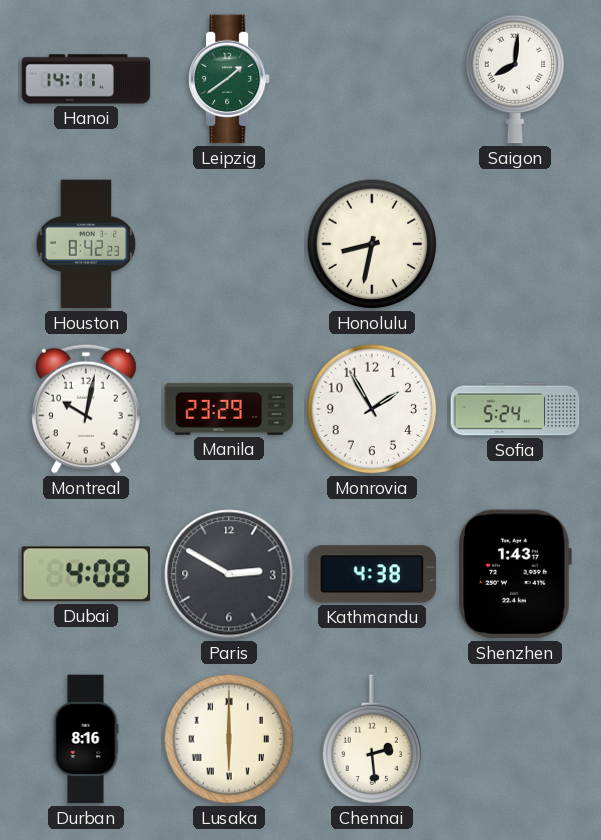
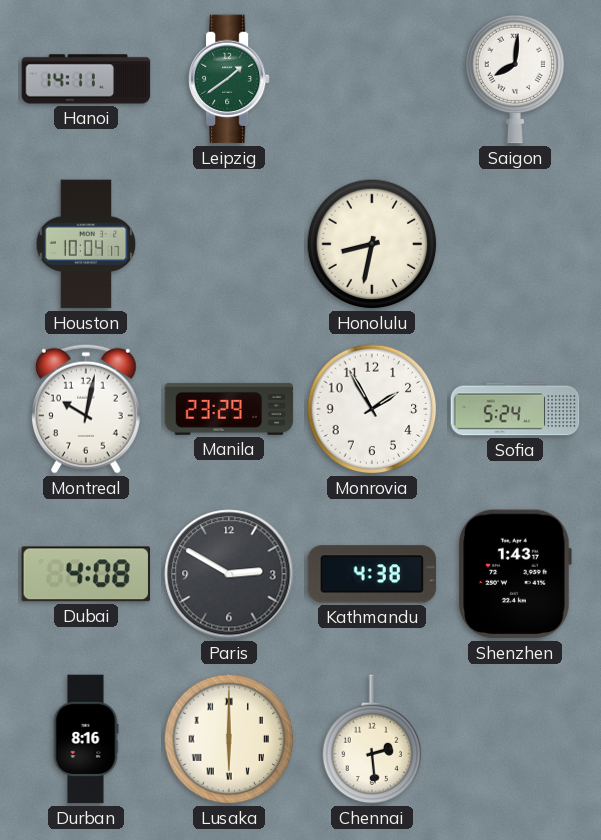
Houston: 8:42 -> 10:04
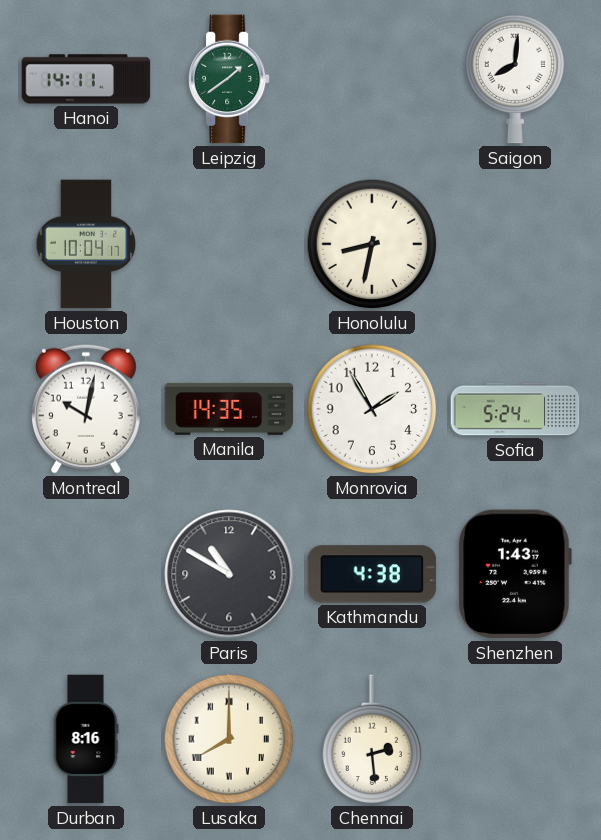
Manila: 23:29 -> 14:35
Dubai: 4:08 -> none
Paris: 2:50 -> 10:50
Lusaka: 6:00 -> 8:00
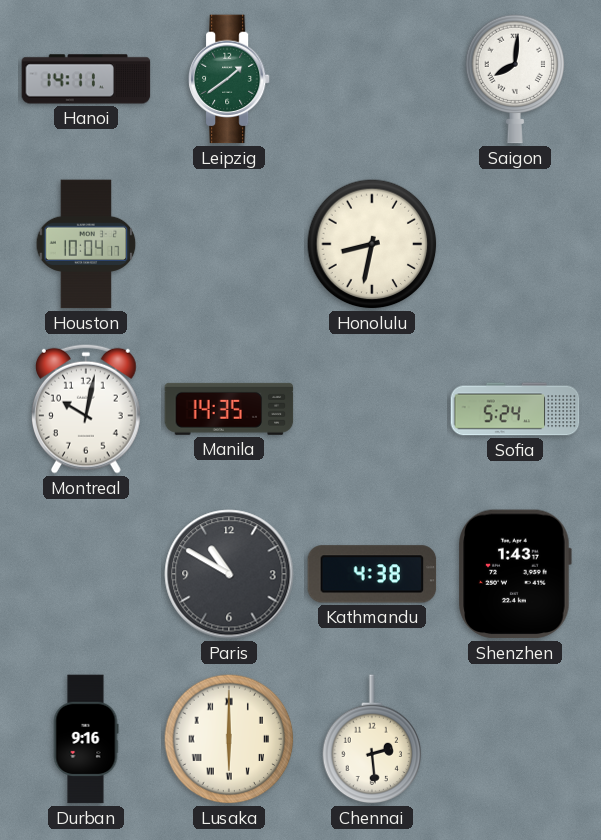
Monrovia: 1:55 -> none
Durban: 8:16 -> 9:16
Lusaka: 8:00 -> 6:00
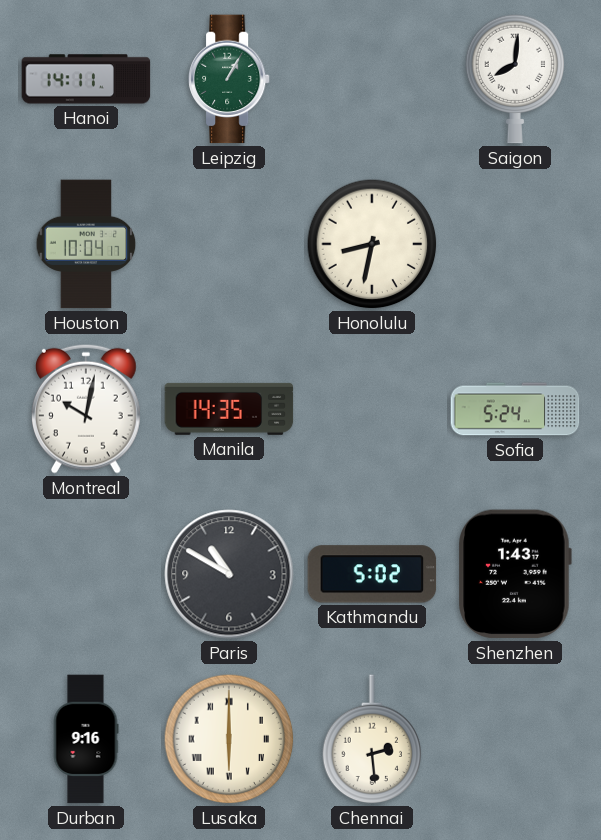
Leipzig: 1:39 -> 1:05
Kathmandu: 4:38 -> 5:02
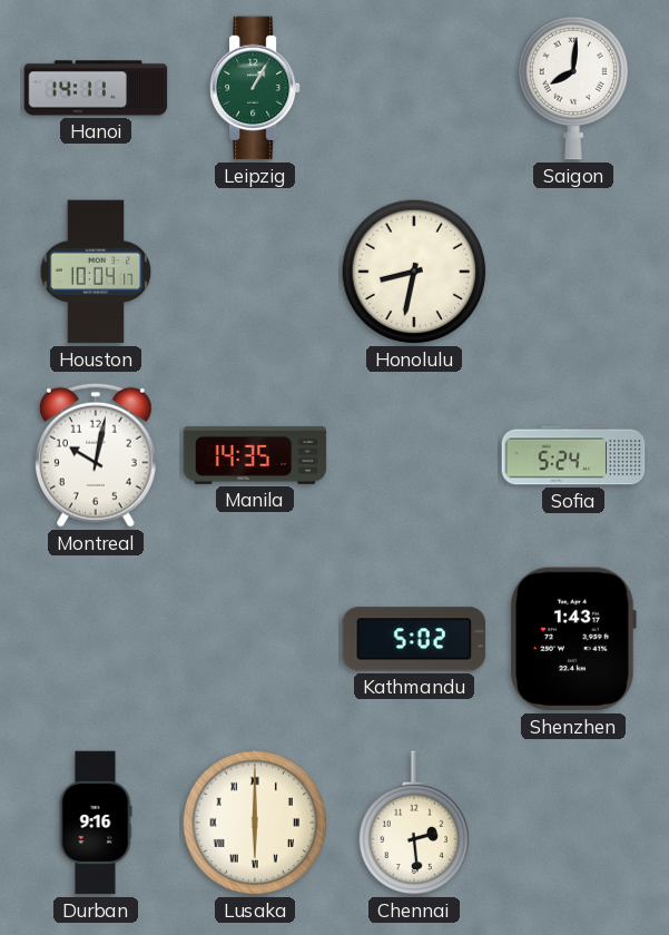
Paris: 10:50 -> none
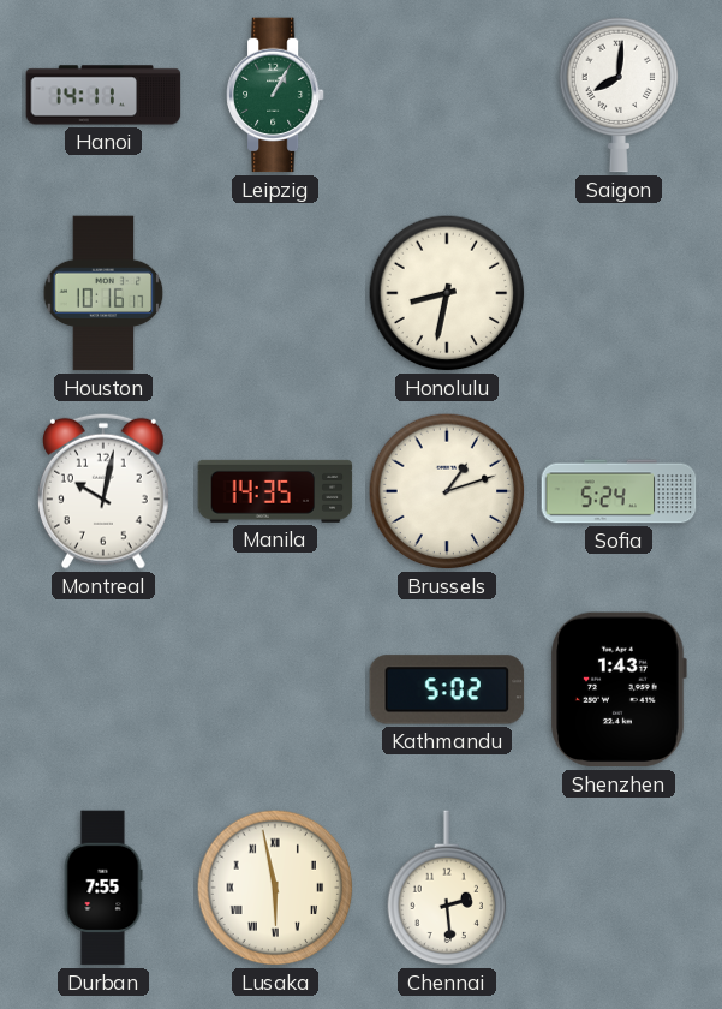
Houston: 10:04 -> 10:16
Brussels: none -> 1:12
Durban: 9:16 -> 7:55
Lusaka: 6:00 -> 5:58
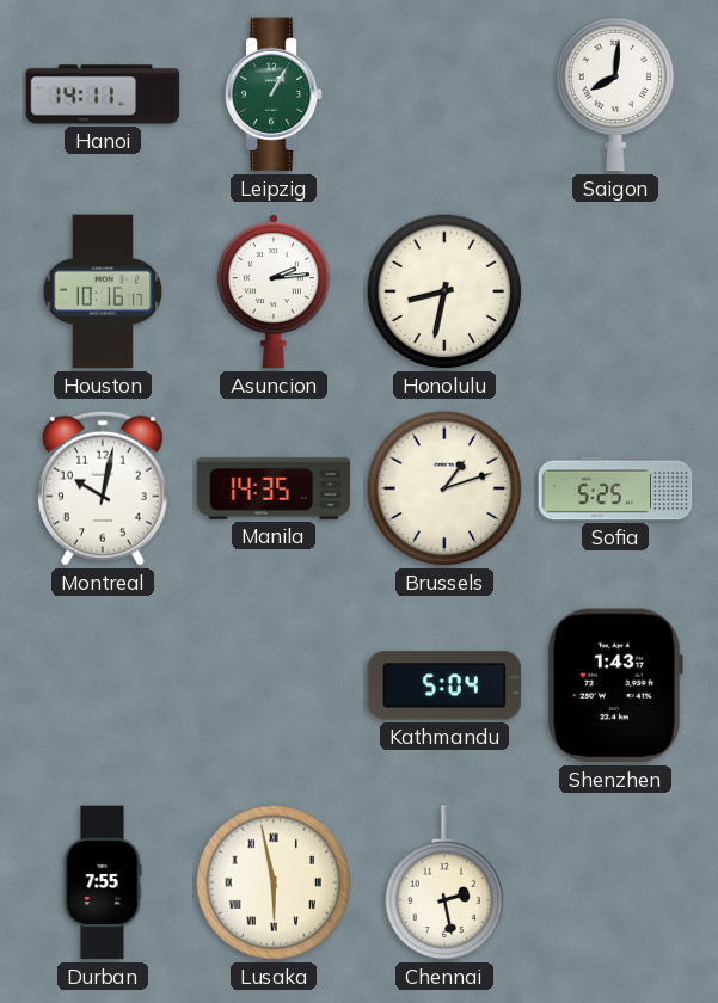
Asuncion: none -> 2:14
Sofia: 5:24 -> 5:25
Kathmandu: 5:02 -> 5:04
Chennai: 2:29 -> 2:28
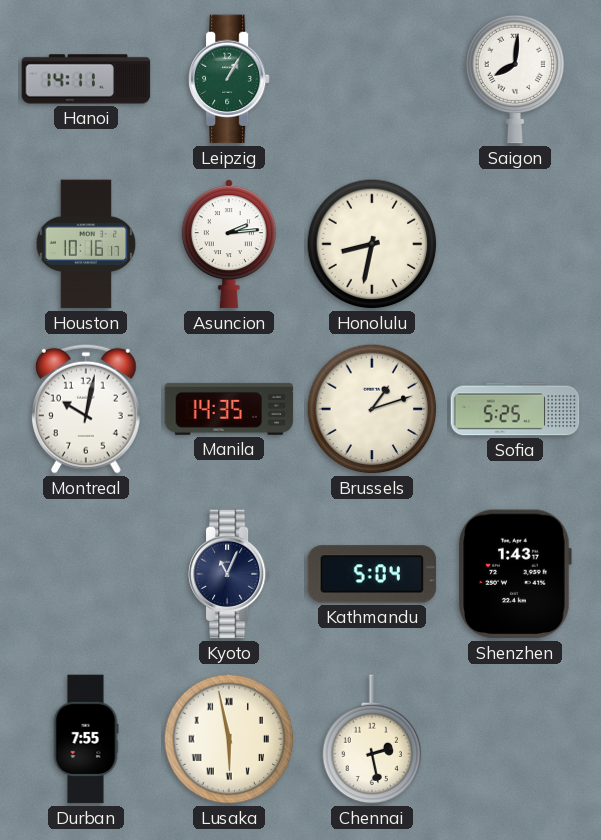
Kyoto: none -> 11:04
